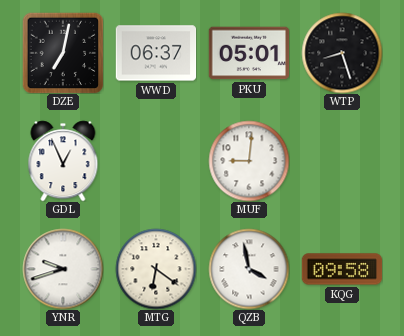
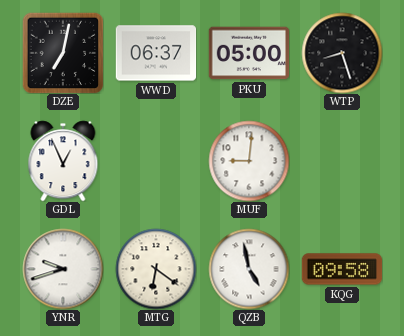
PKU: 05:01 -> 05:00
QZB: 3:58 -> 4:58
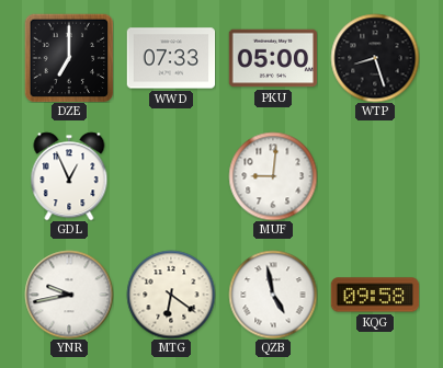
DZE: 7:02 -> 7:00
WWD: 06:37 -> 07:33
YNR: 9:42 -> 9:43
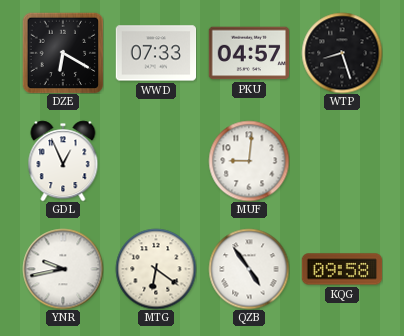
DZE: 7:00 -> 6:20
PKU: 05:00 -> 04:57
QZB: 4:58 -> 4:54
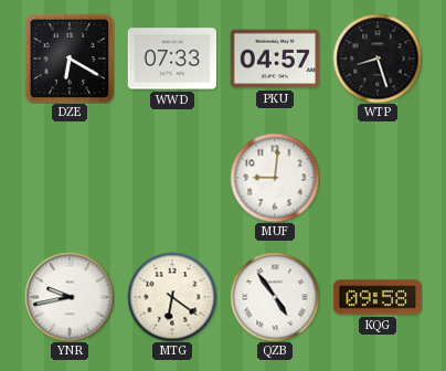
GDL: 12:56 -> none
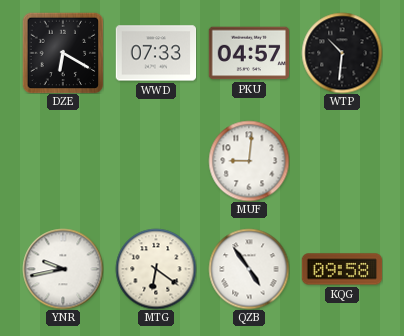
WTP: 8:27 -> 10:31
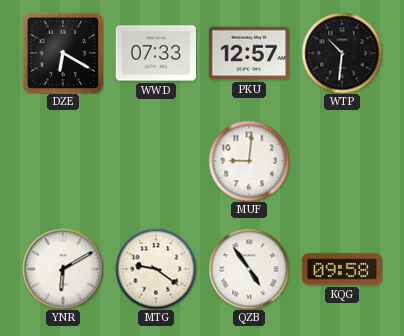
PKU: 04:57 -> 12:57
YNR: 9:43 -> 6:10
MTG: 6:21 -> 9:21
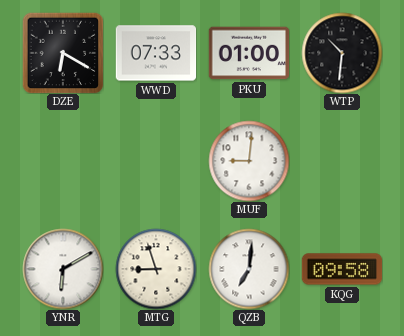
PKU: 12:57 -> 01:00
MTG: 9:21 -> 8:57
QZB: 4:54 -> 7:01
